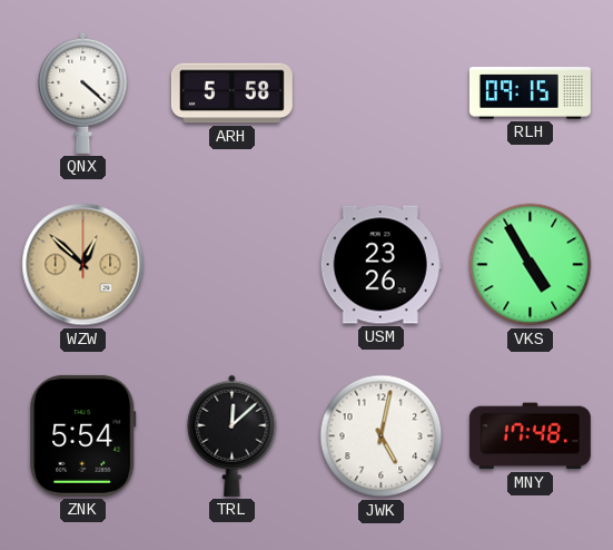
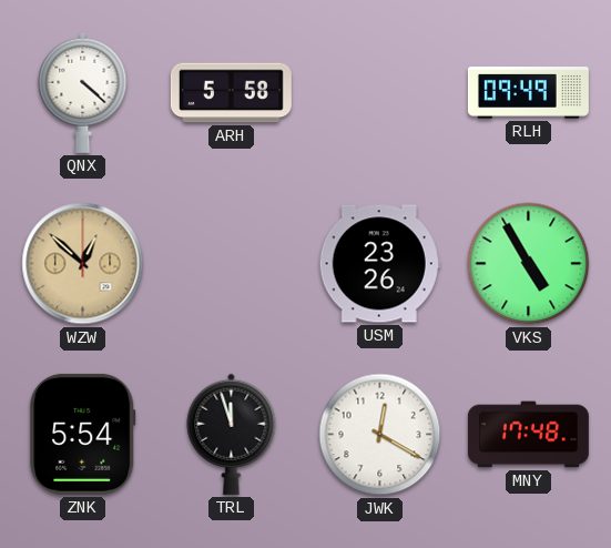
RLH: 09:15 -> 09:49
TRL: 12:08 -> 11:57
JWK: 5:02 -> 12:20
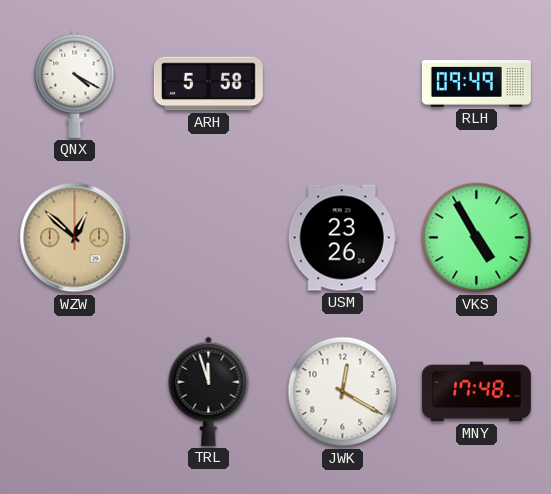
QNX: 4:22 -> 4:20
ZNK: 5:54 -> none
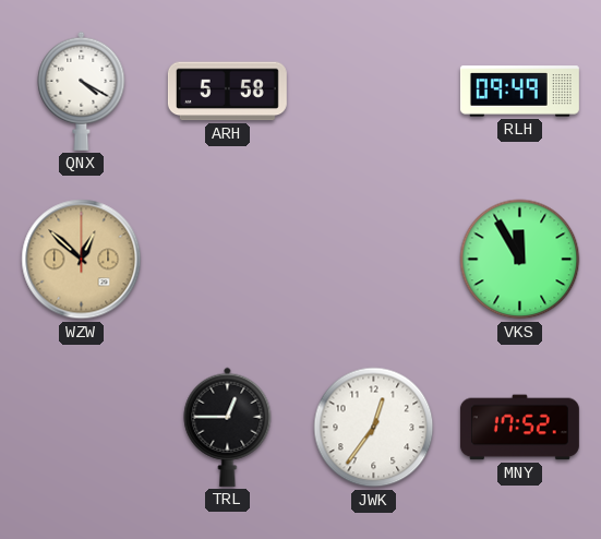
USM: 23:26 -> none
VKS: 4:55 -> 11:55
TRL: 11:57 -> 12:45
JWK: 12:20 -> 12:36
MNY: 17:48 -> 17:52
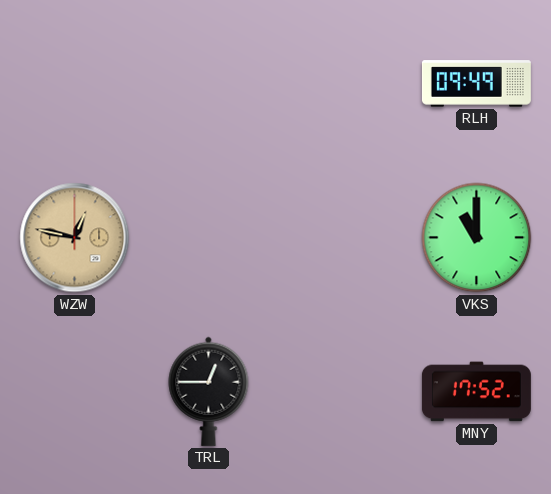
QNX: 4:20 -> none
ARH: 5:58 -> none
WZW: 12:52 -> 12:47
VKS: 11:55 -> 11:00
JWK: 12:36 -> none
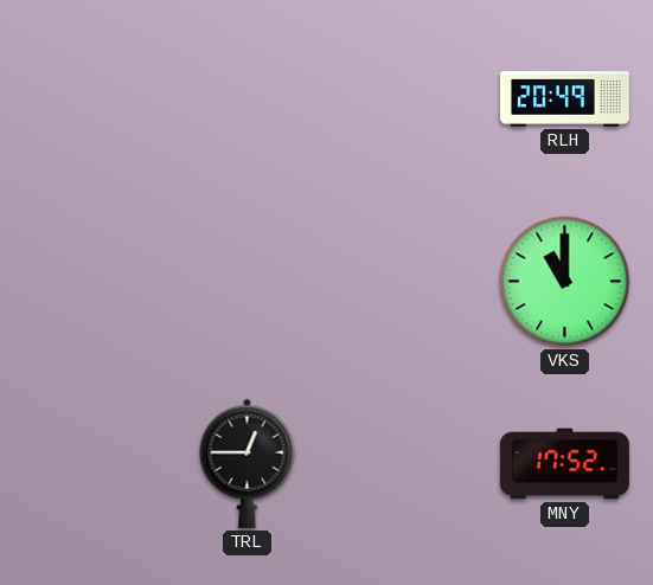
RLH: 09:49 -> 20:49
WZW: 12:47 -> none
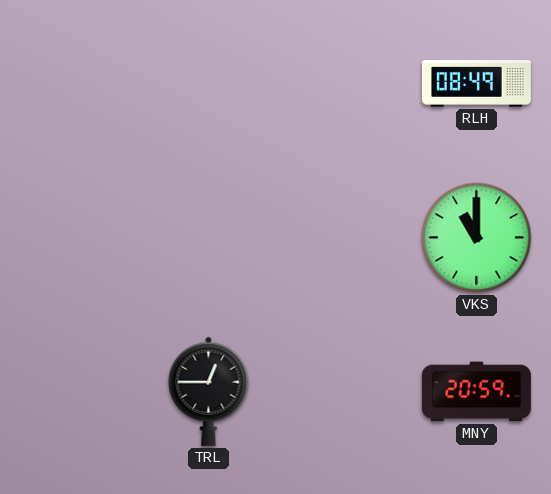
RLH: 20:49 -> 08:49
MNY: 17:52 -> 20:59
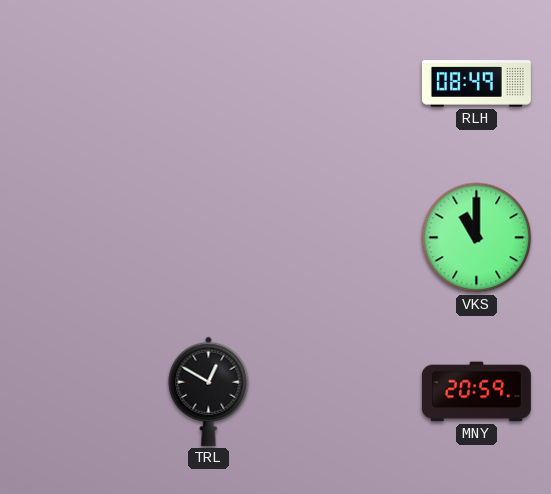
TRL: 12:45 -> 12:50
